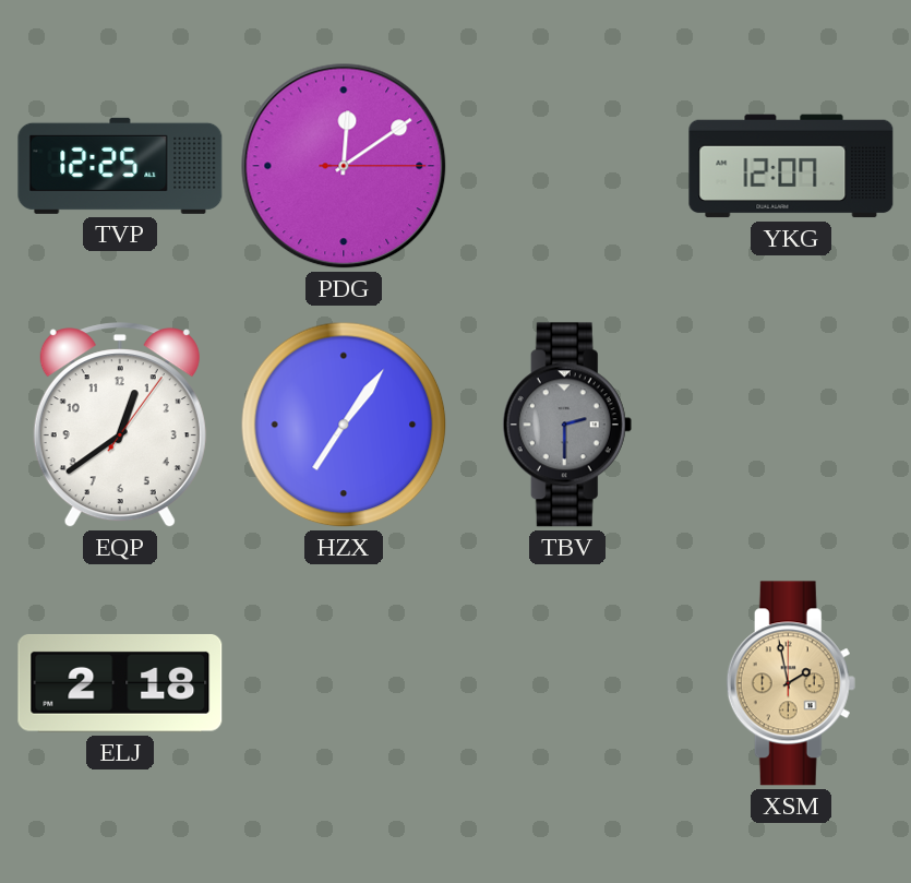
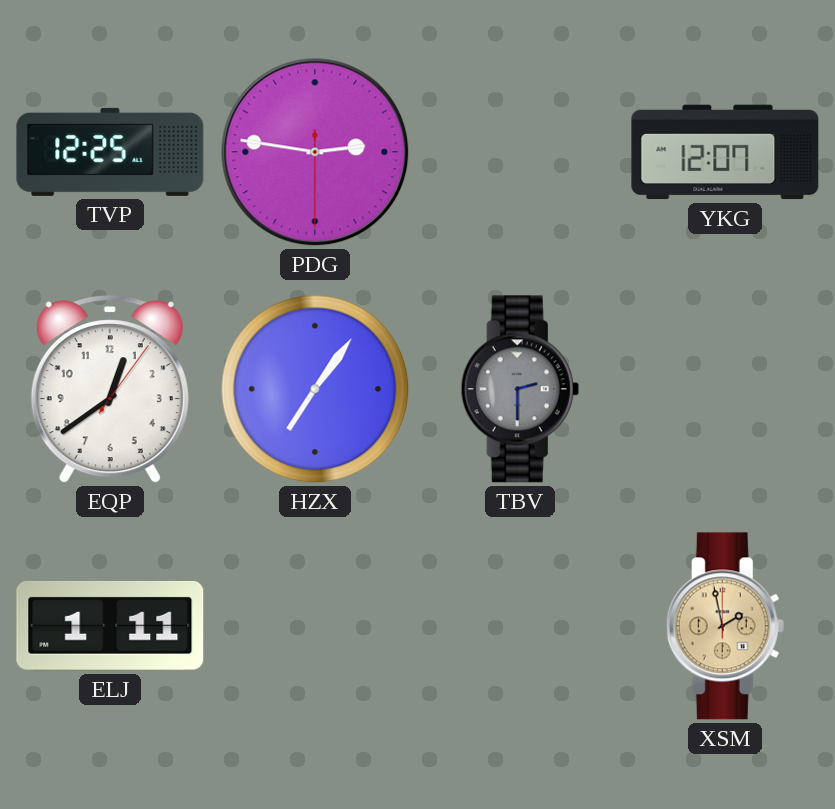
PDG: 12:09 -> 2:46
ELJ: 2:18 -> 1:11
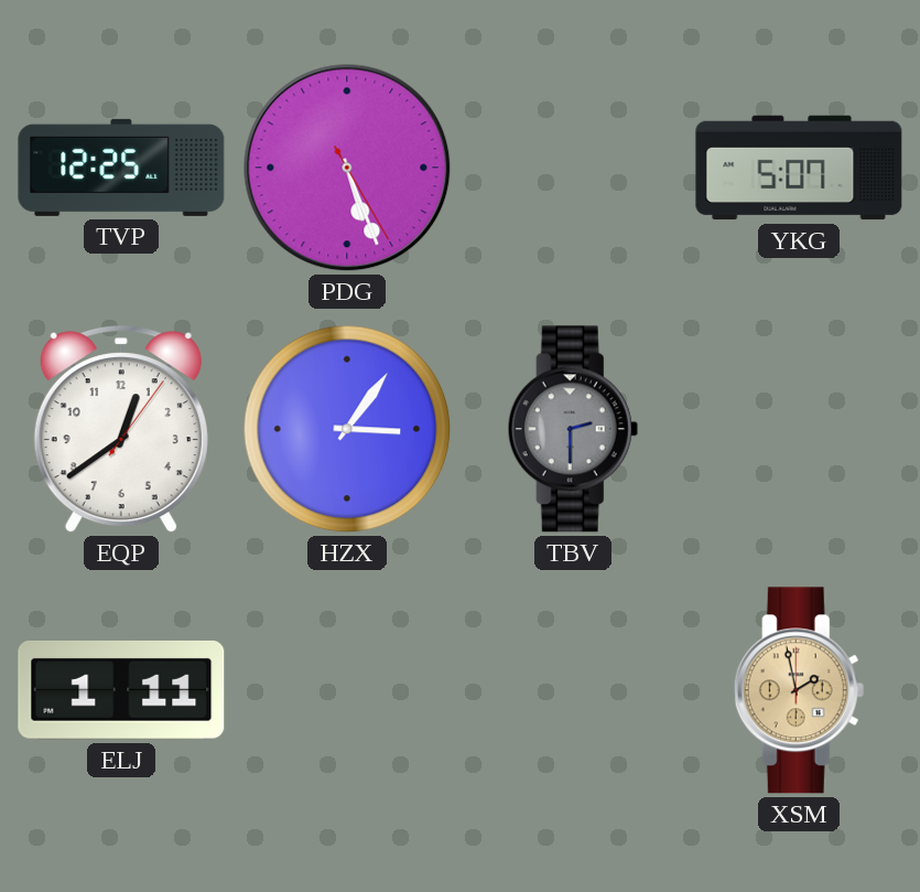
PDG: 2:46 -> 5:26
YKG: 12:07 -> 5:07
HZX: 7:06 -> 3:06
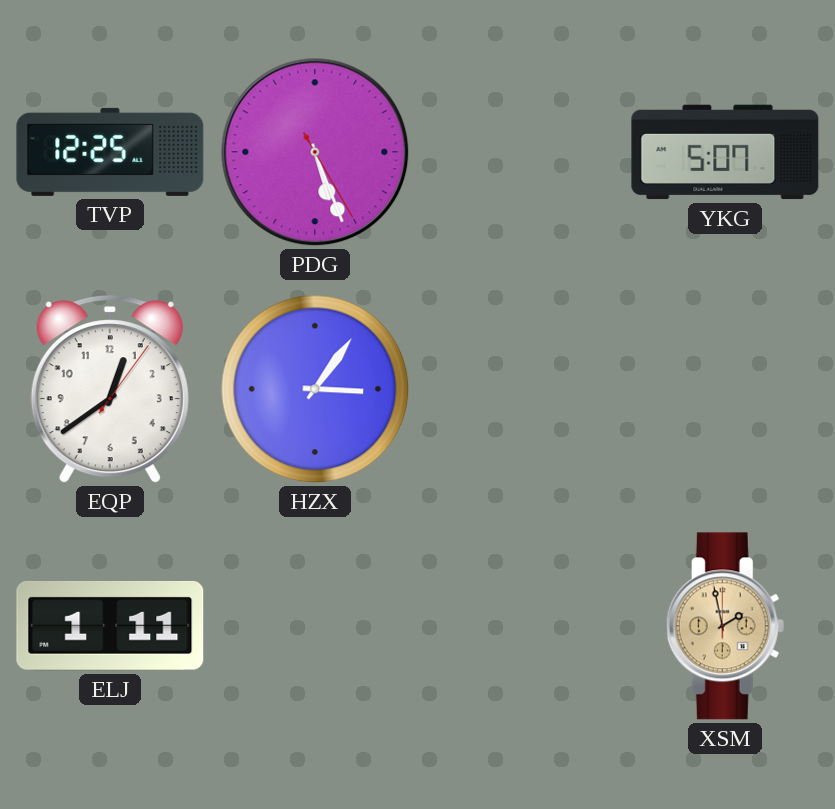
TBV: 2:30 -> none
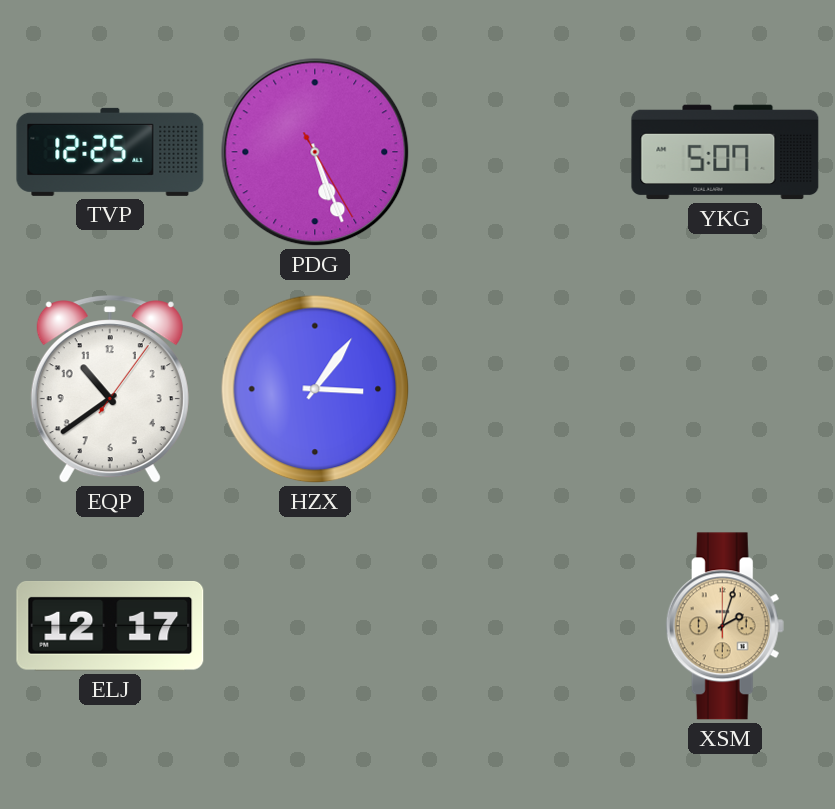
EQP: 12:39 -> 10:39
ELJ: 1:11 -> 12:17
XSM: 1:58 -> 2:03
